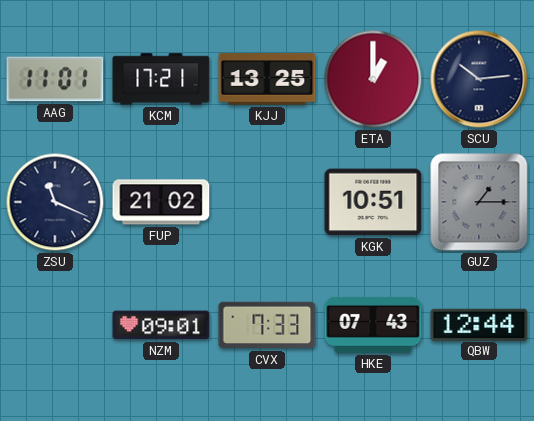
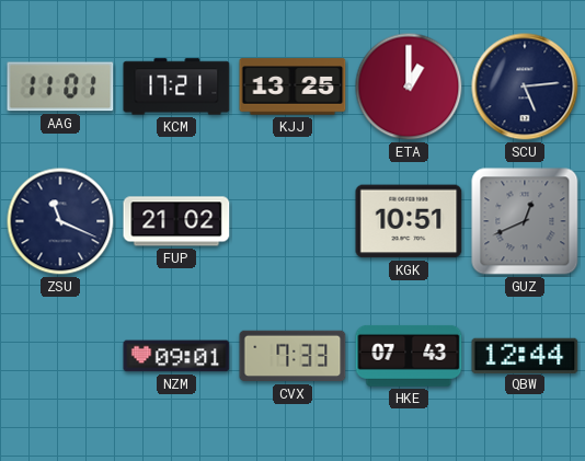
SCU: 10:14 -> 5:14
GUZ: 1:15 -> 12:41
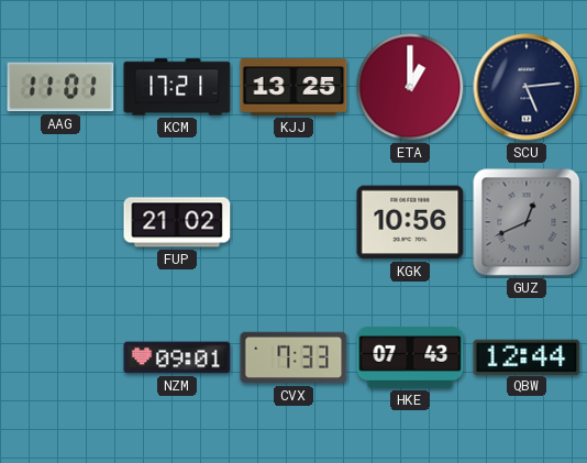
ZSU: 11:19 -> none
KGK: 10:51 -> 10:56
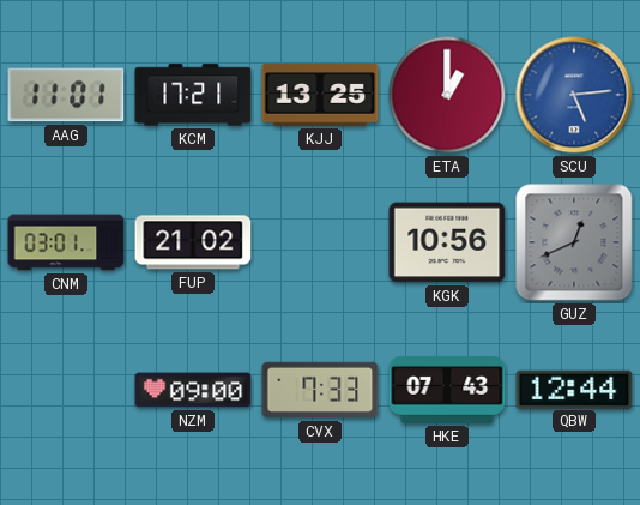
SCU dial: navy -> blue
CNM: none -> 03:01
NZM: 09:01 -> 09:00
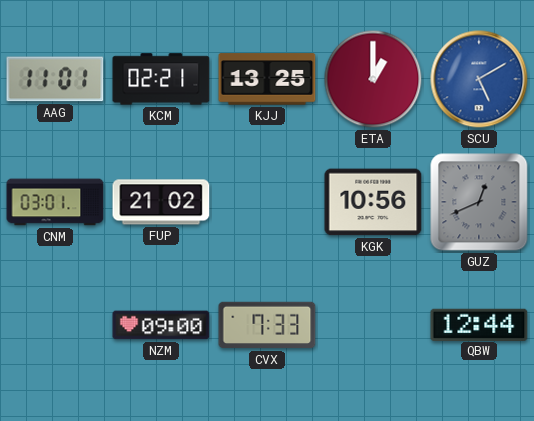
KCM: 17:21 -> 02:21
SCU: 5:14 -> 5:10
HKE: 07:43 -> none
